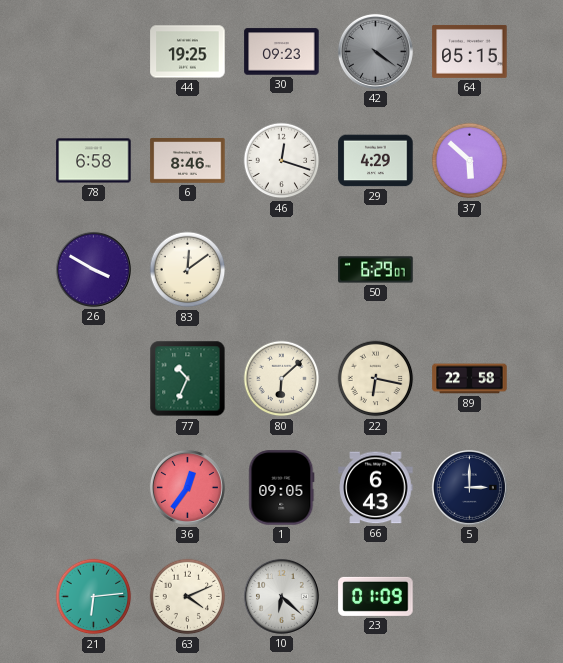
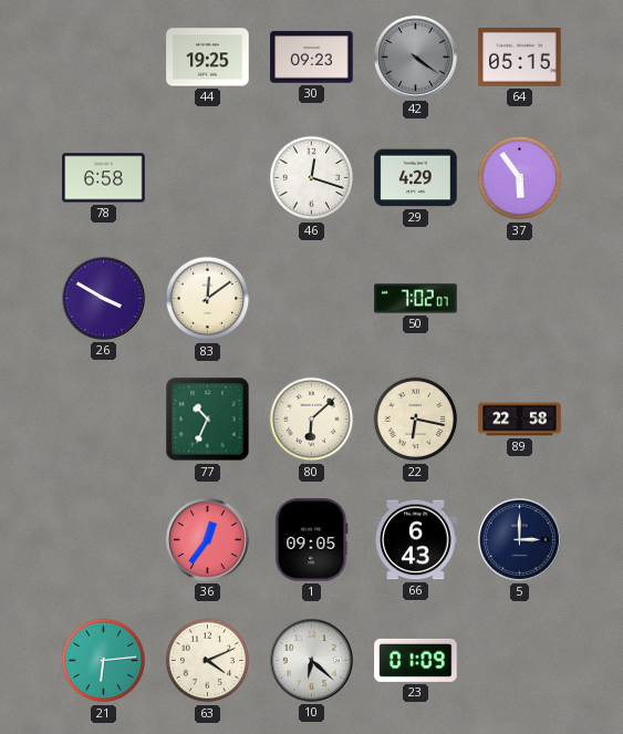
6: 8:46 -> none
37: 5:52 -> 5:54
50: 6:29 -> 7:02
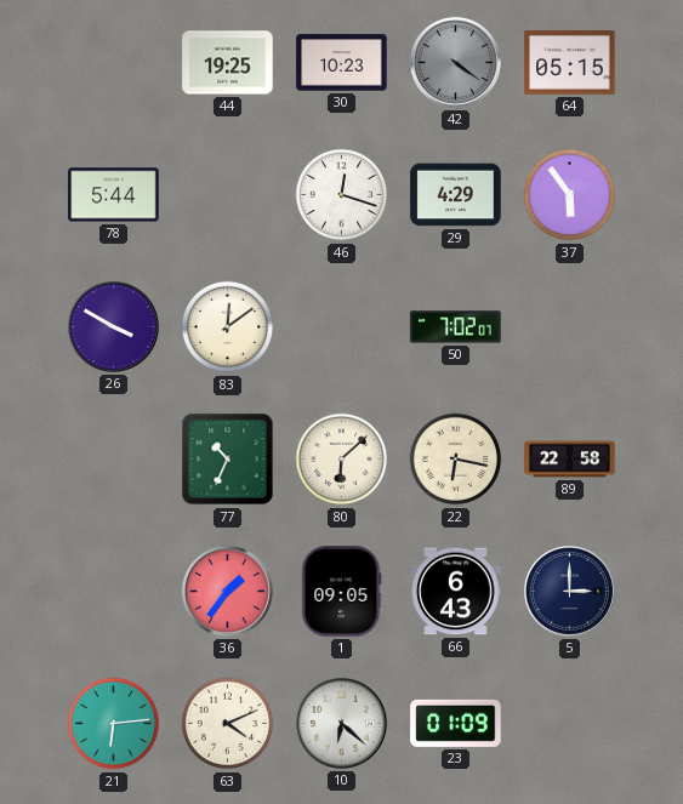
30: 09:23 -> 10:23
78: 6:58 -> 5:44
36: 12:36 -> 1:36
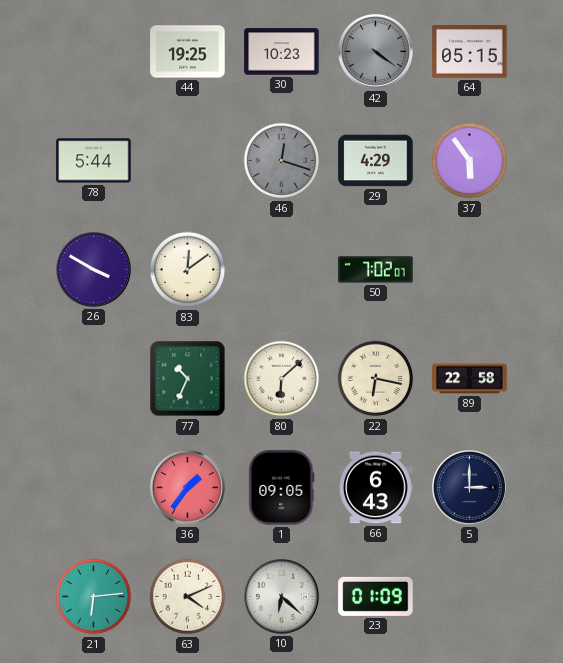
46 dial: white -> grey
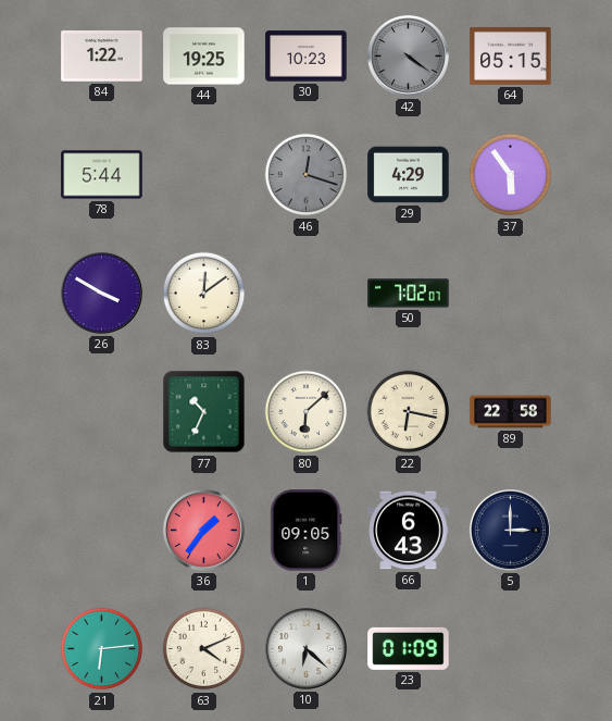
84: none -> 1:22
